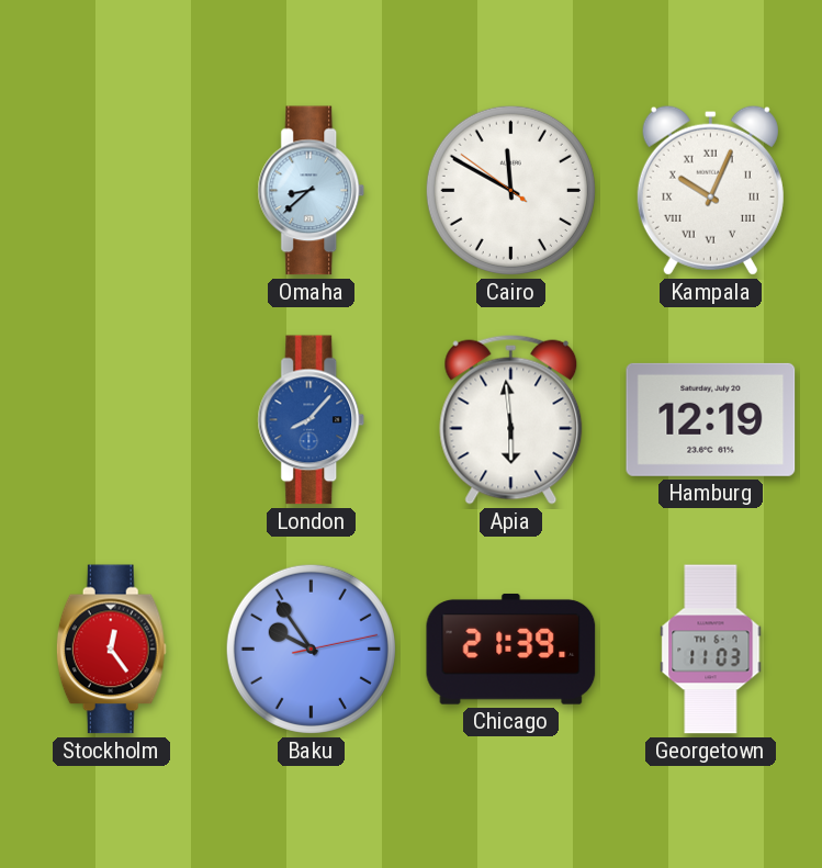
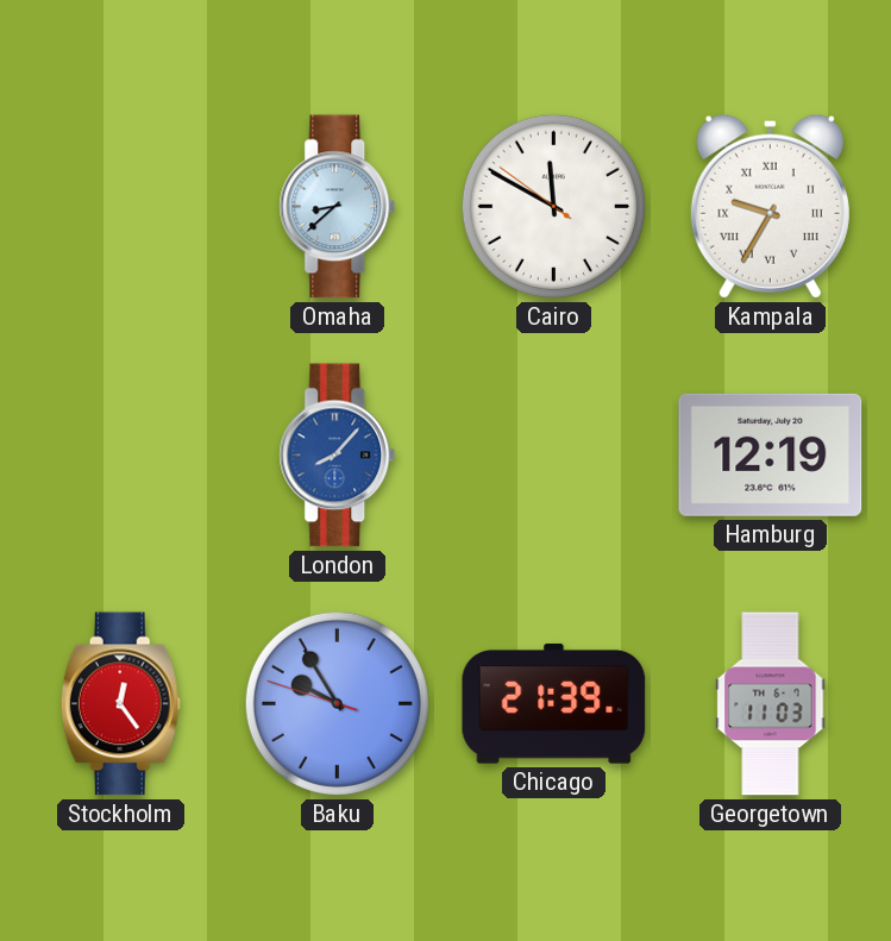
Kampala: 10:04 -> 9:35
Apia: 5:59 -> none
Baku: 9:54:13 -> 9:54:48
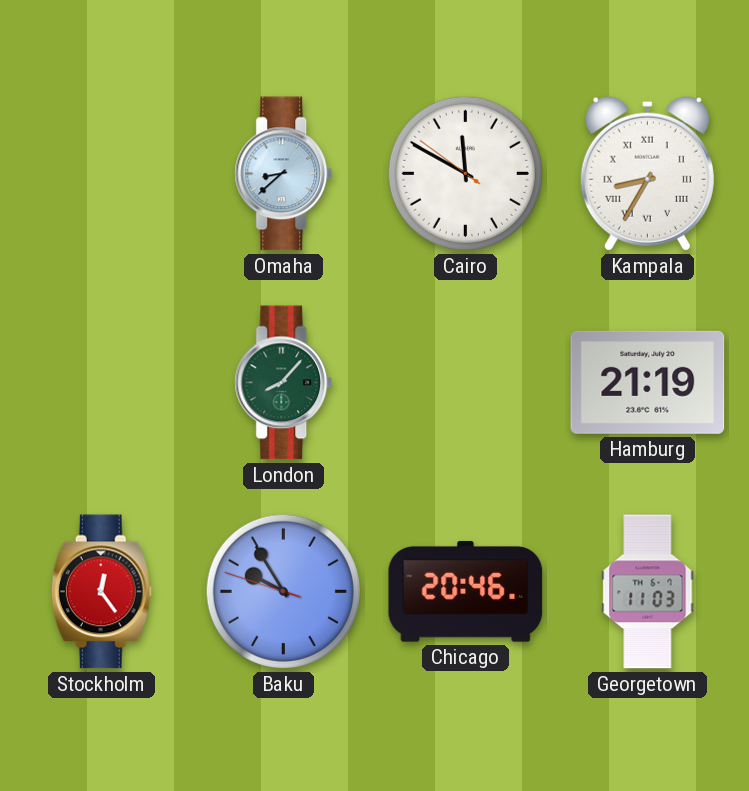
Kampala: 9:35 -> 8:35
London dial: blue -> green
Hamburg: 12:19 -> 21:19
Chicago: 21:39 -> 20:46
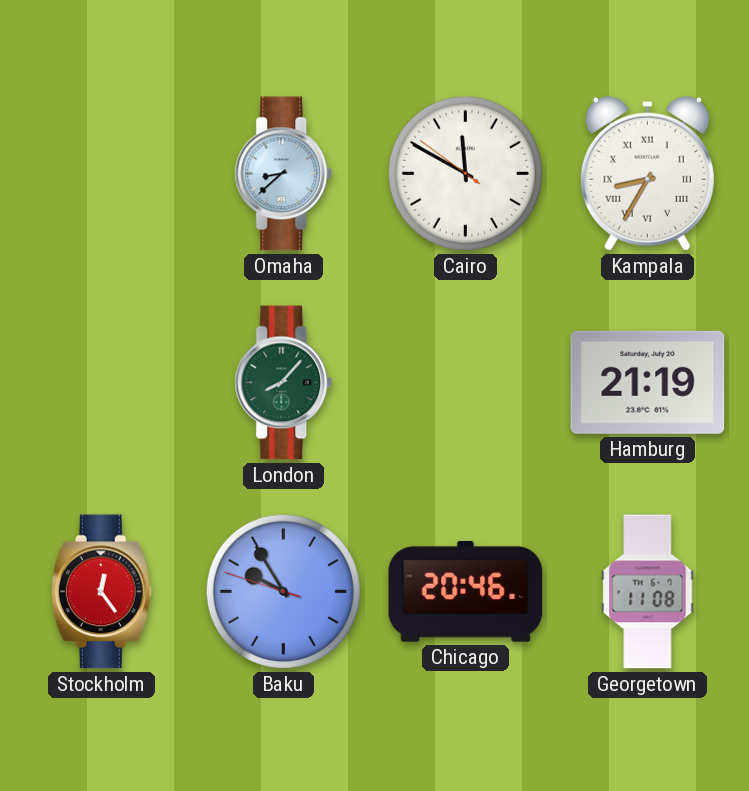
Georgetown: 11:03 -> 11:08
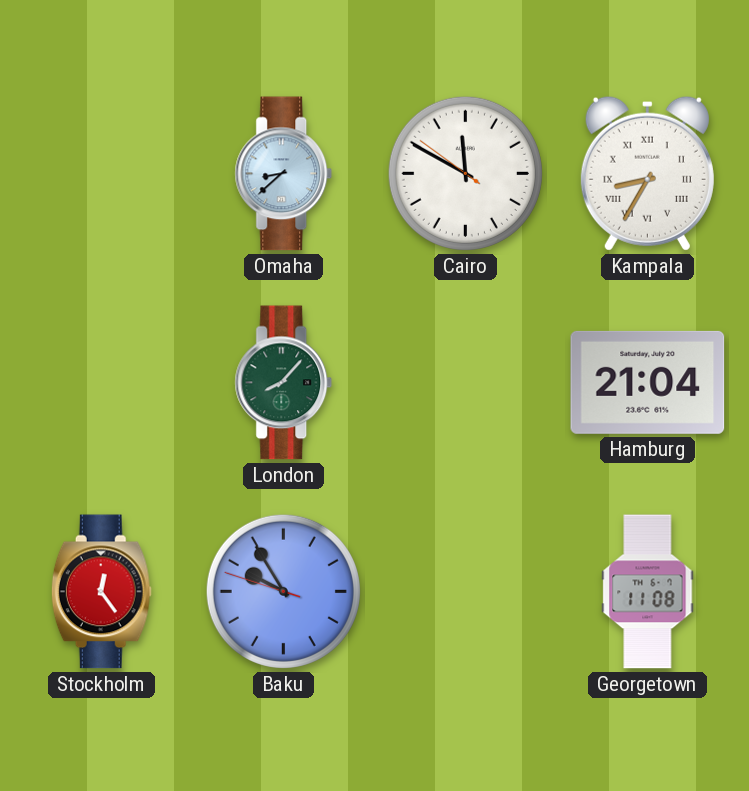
Hamburg: 21:19 -> 21:04
Chicago: 20:46 -> none
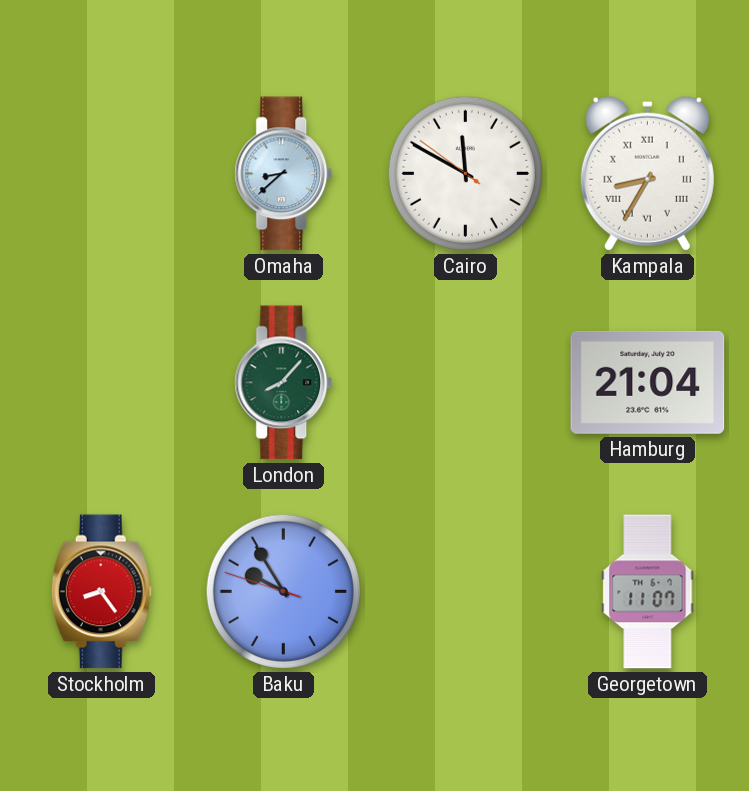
Stockholm: 12:24 -> 8:24
Georgetown: 11:08 -> 11:07
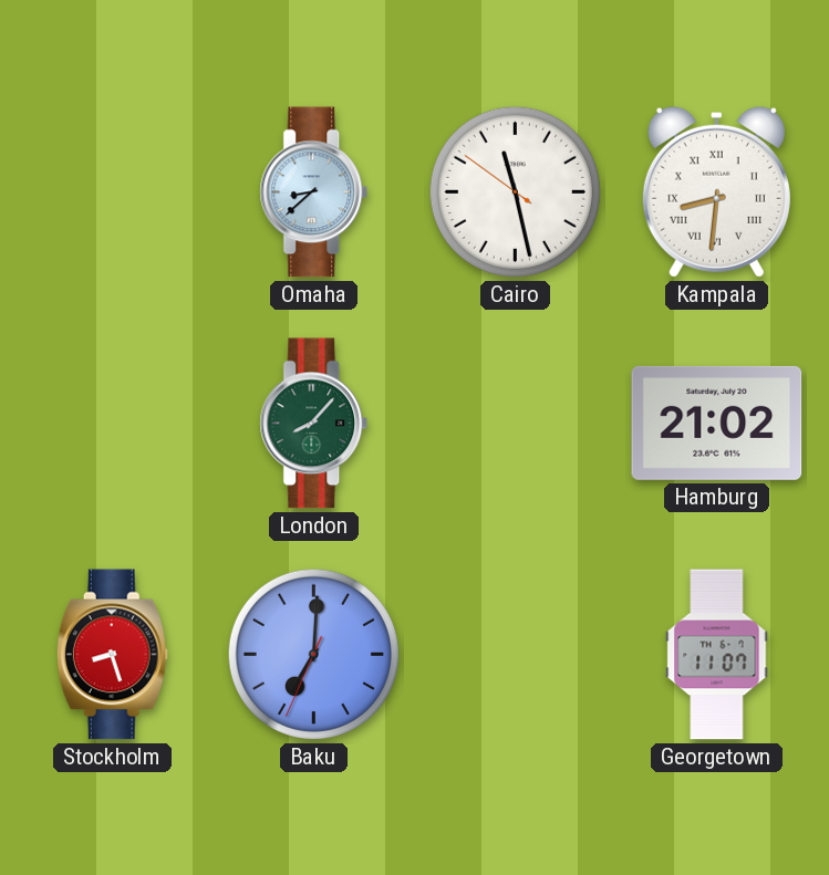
Cairo: 11:49 -> 11:27
Kampala: 8:35 -> 8:31
Hamburg: 21:04 -> 21:02
Stockholm: 8:24 -> 8:27
Baku: 9:54 -> 7:00
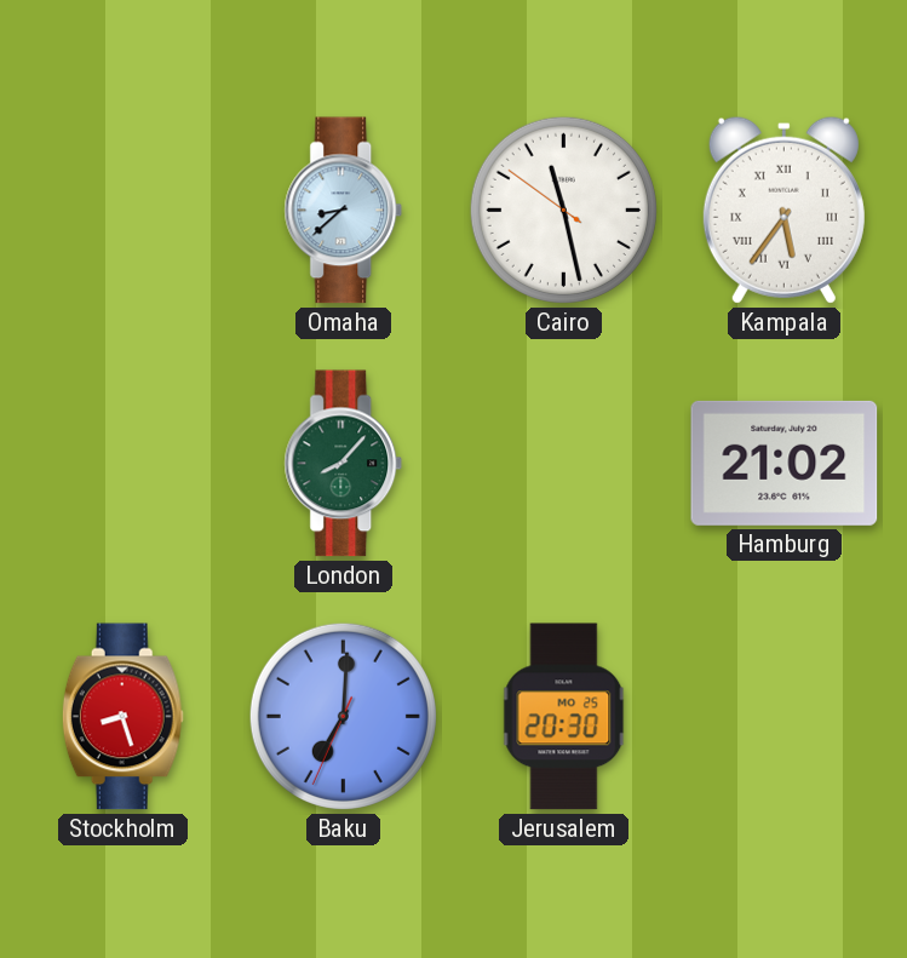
Kampala: 8:31 -> 5:36
Jerusalem: none -> 20:30
Georgetown: 11:07 -> none
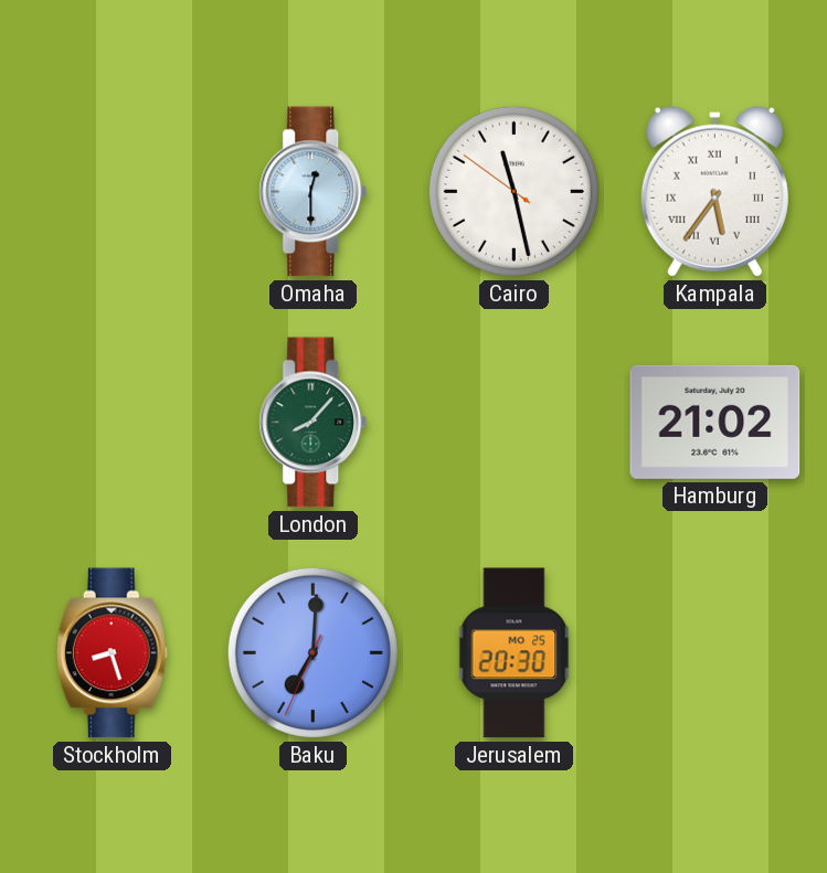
Omaha: 8:38 -> 12:30
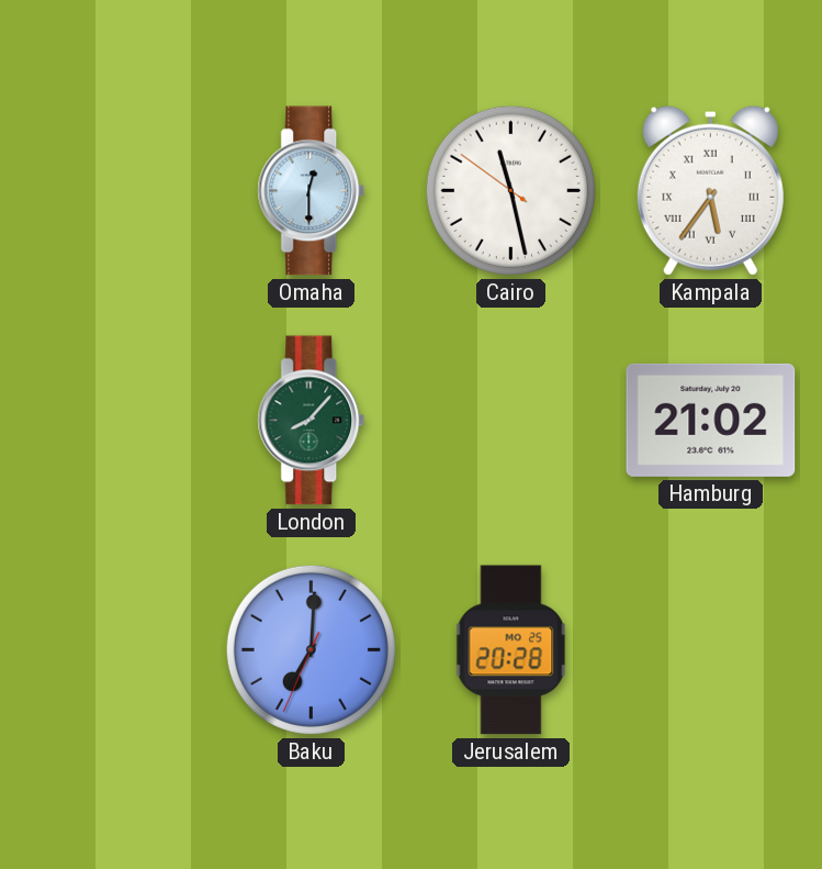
Stockholm: 8:27 -> none
Jerusalem: 20:30 -> 20:28
